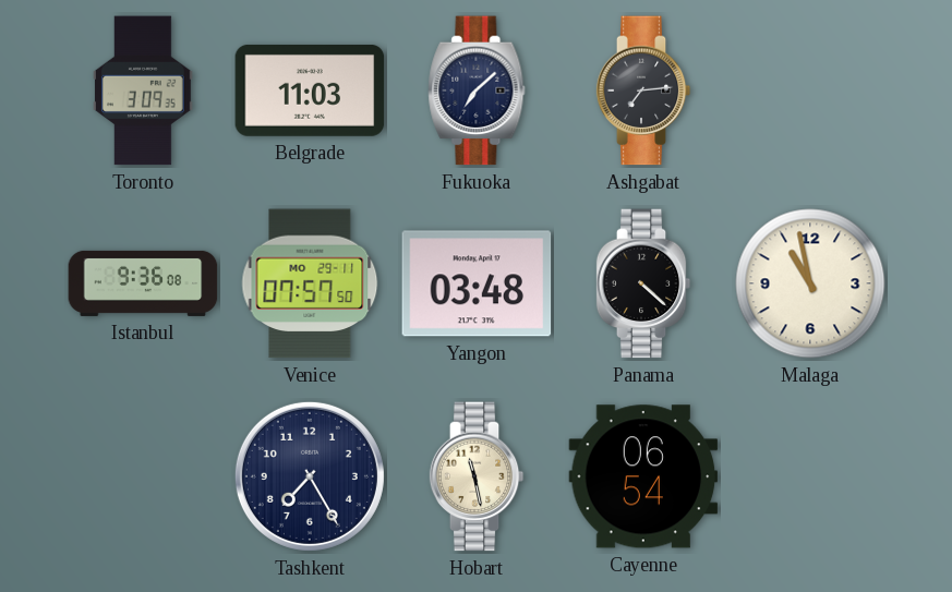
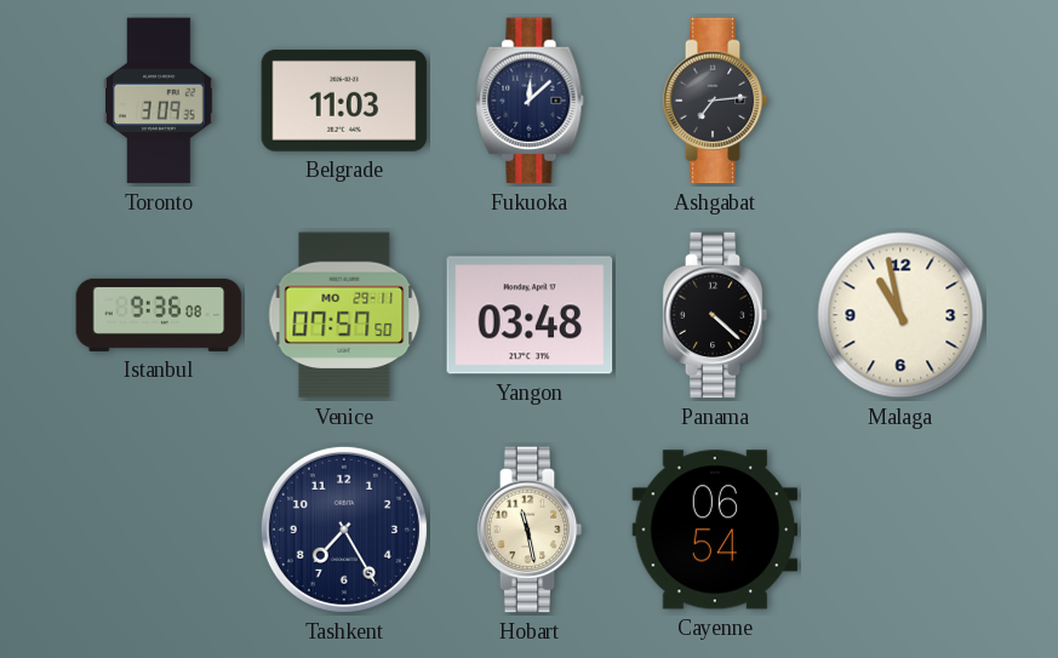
Fukuoka: 7:08 -> 12:08
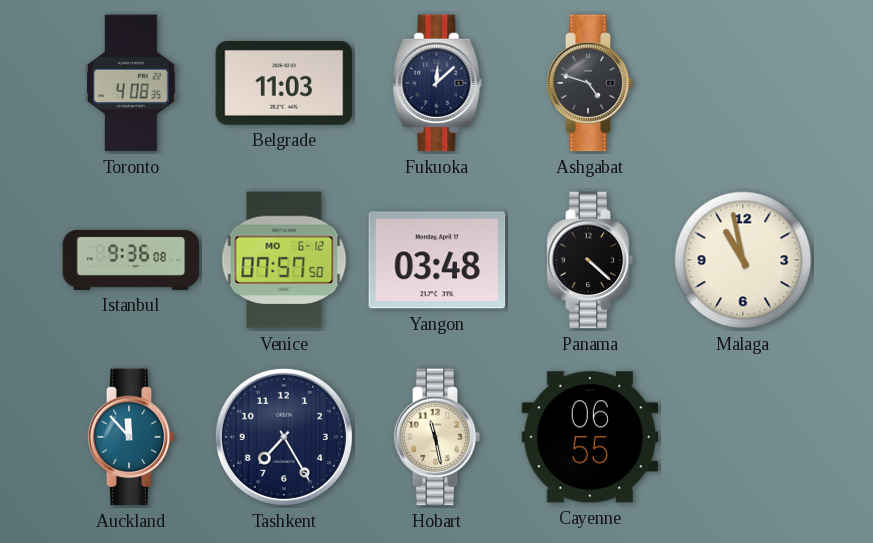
Toronto: 3:09 -> 4:08
Ashgabat: 7:14 -> 4:48
Venice date: MO 29-11 -> MO 6-12
Auckland: none -> 11:53
Cayenne: 06:54 -> 06:55
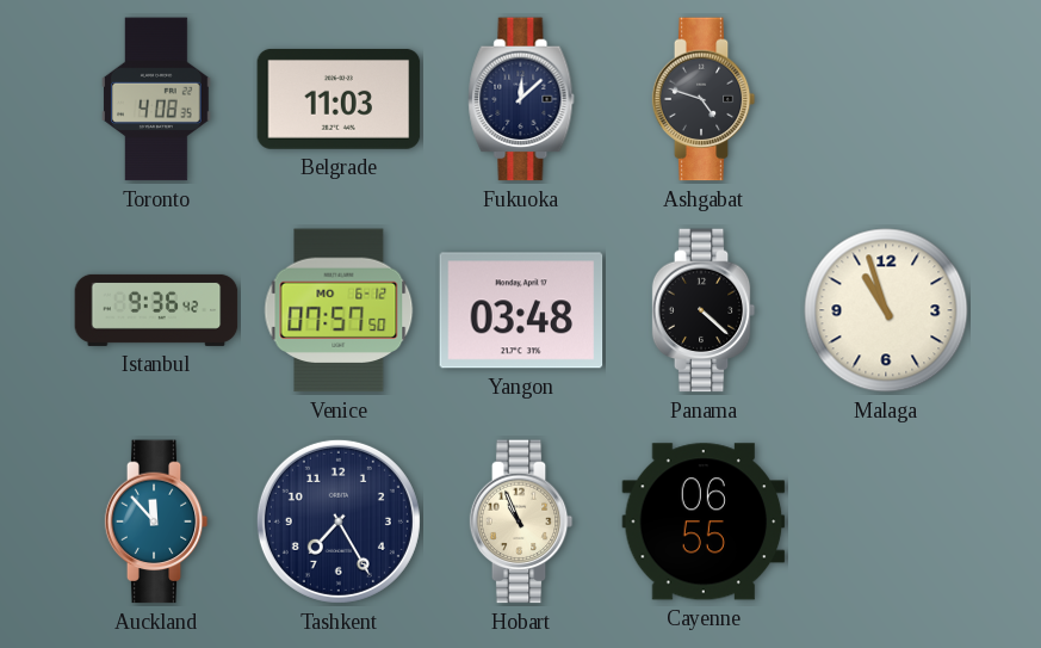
Istanbul: 9:36:08 -> 9:36:42
Malaga: 10:58 -> 10:57
Hobart: 11:28 -> 10:56
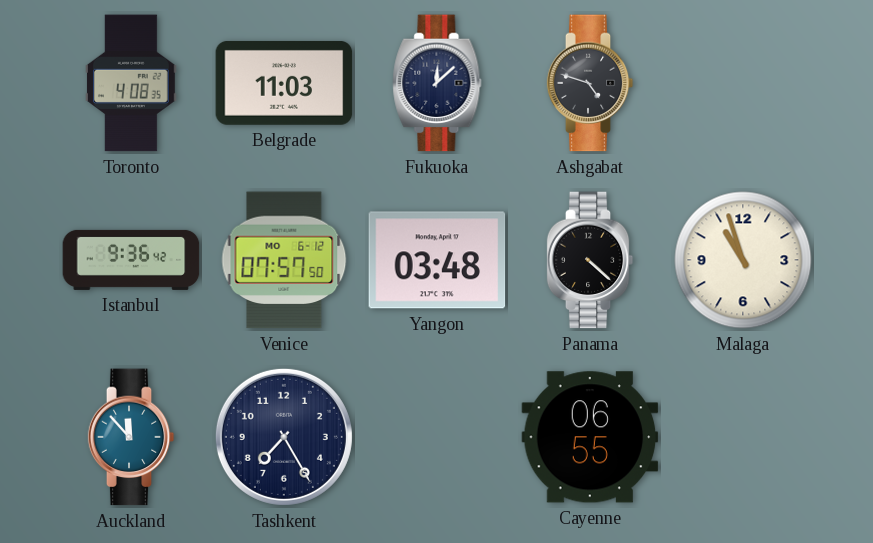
Hobart: 10:56 -> none
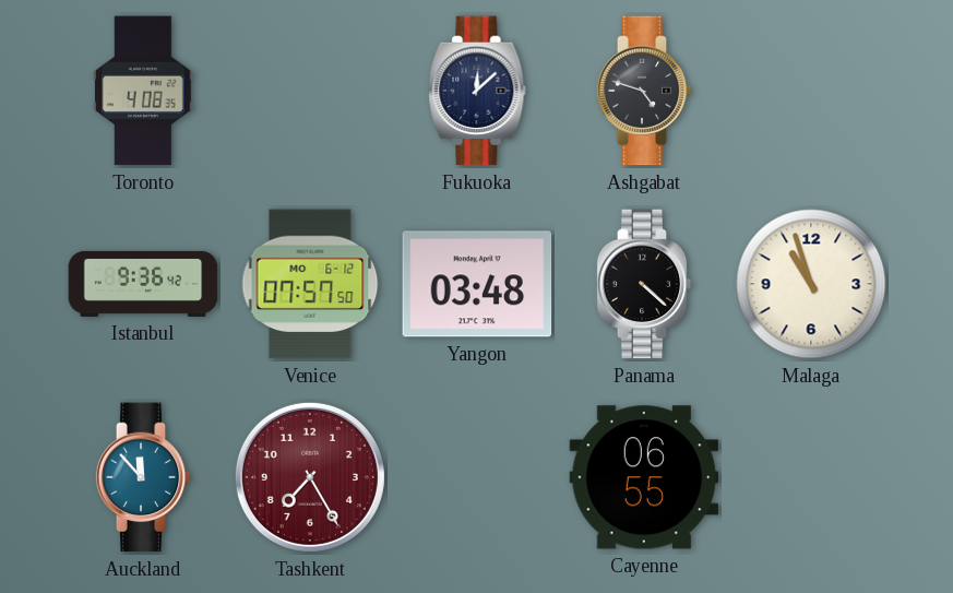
Belgrade: 11:03 -> none
Tashkent dial: navy -> burgundy
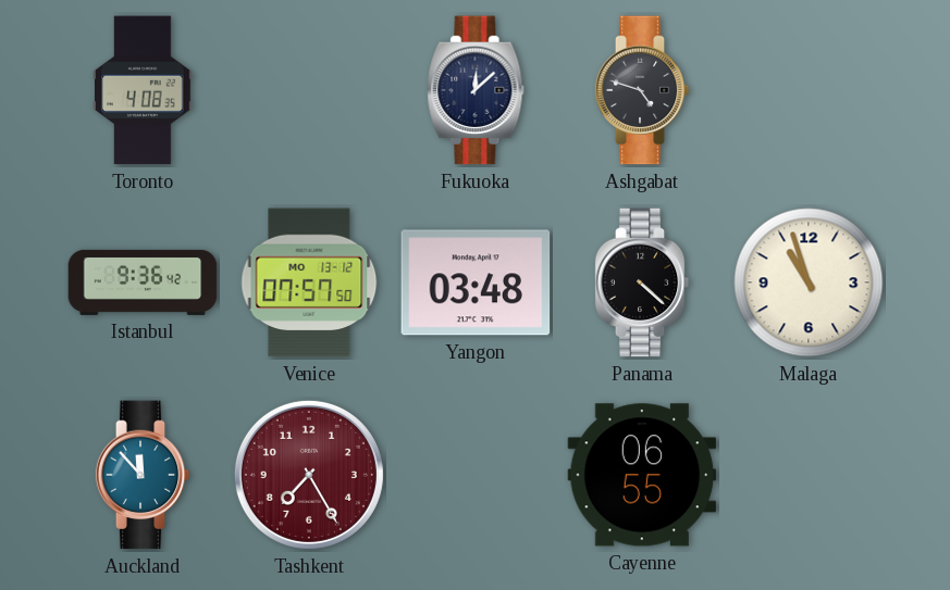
Venice date: MO 6-12 -> MO 13-12
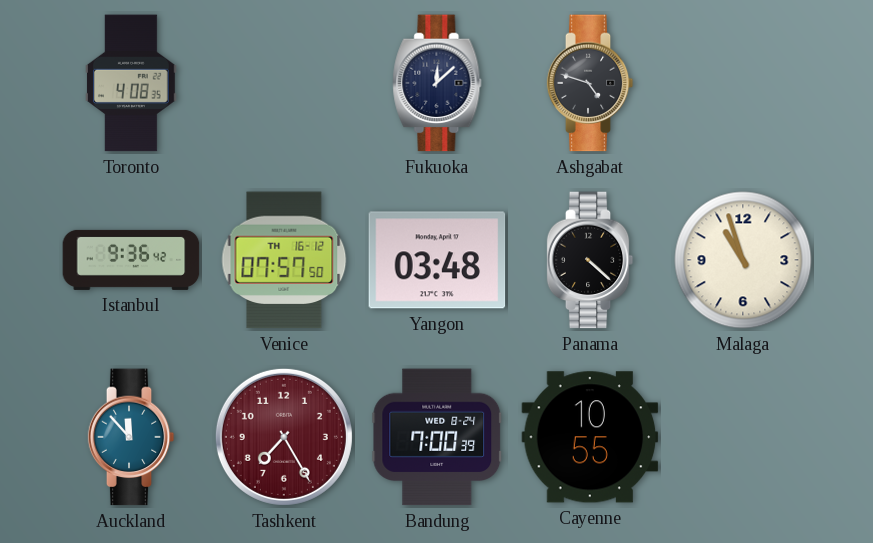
Venice date: MO 13-12 -> TH 16-12
Bandung: none -> 7:00
Cayenne: 06:55 -> 10:55
